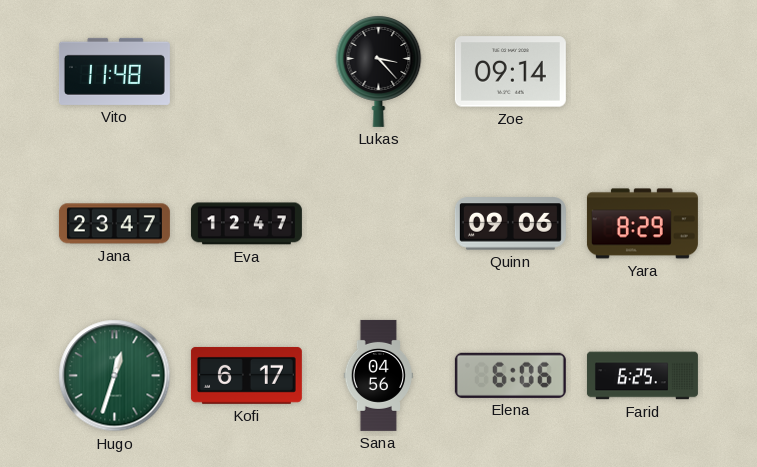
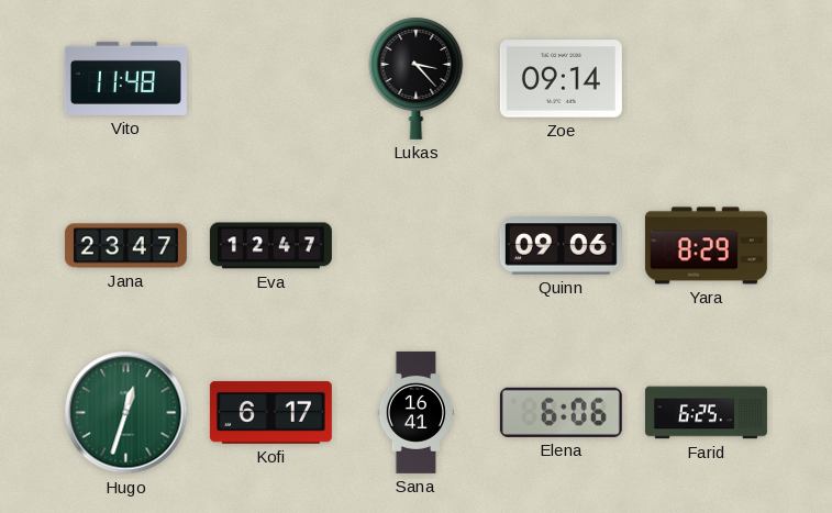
Sana: 04:56 -> 16:41
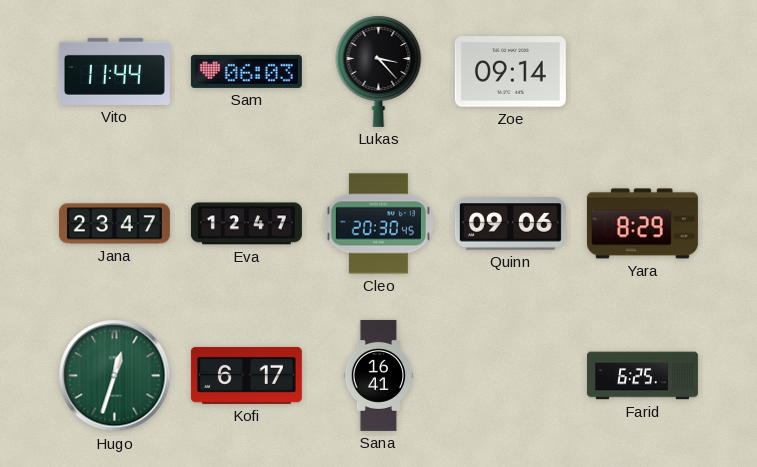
Vito: 11:48 -> 11:44
Sam: none -> 06:03
Cleo: none -> 20:30
Elena: 6:06 -> none
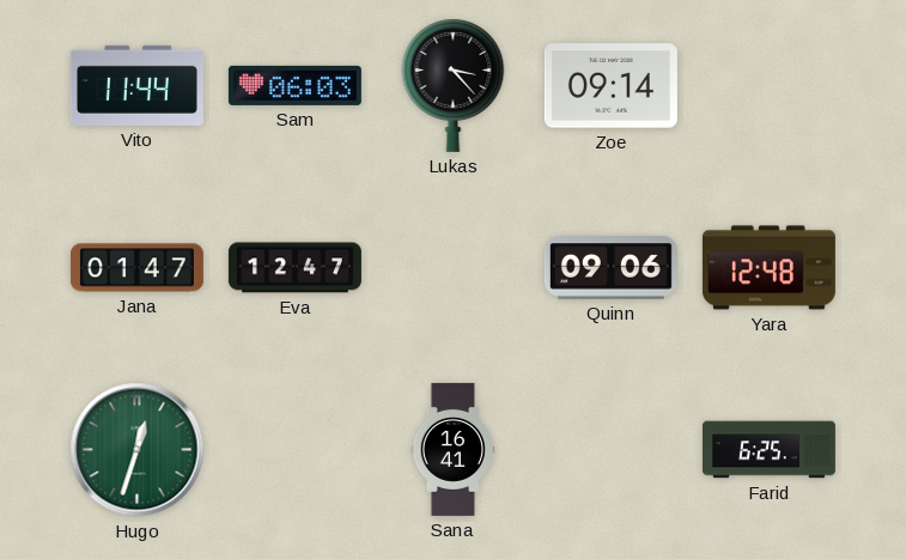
Jana: 23:47 -> 01:47
Cleo: 20:30 -> none
Yara: 8:29 -> 12:48
Kofi: 6:17 -> none
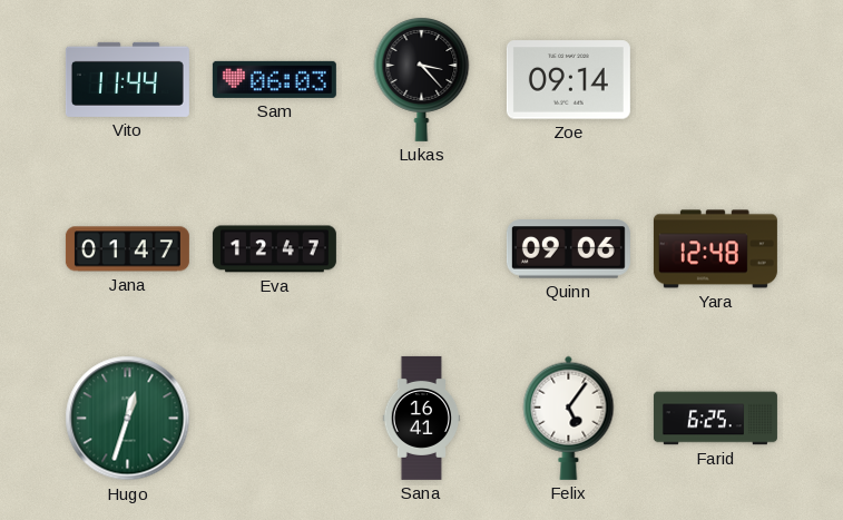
Felix: none -> 5:06
